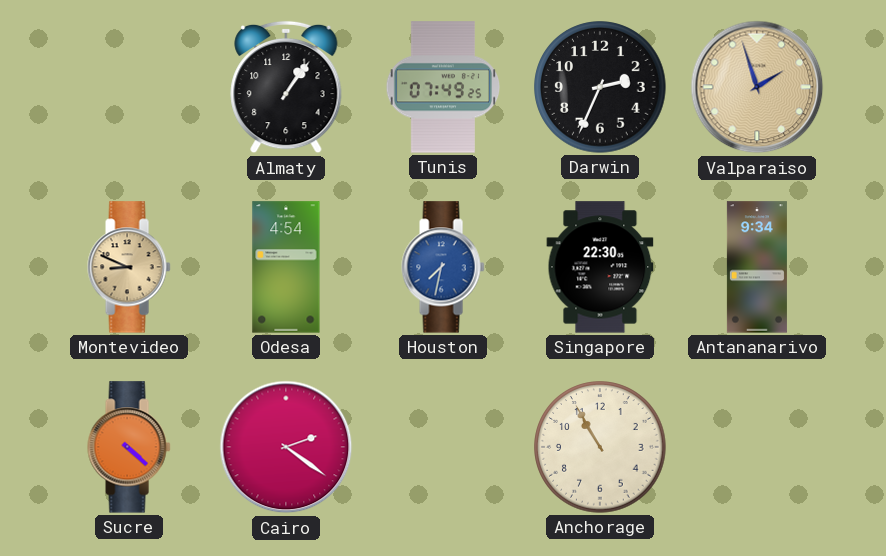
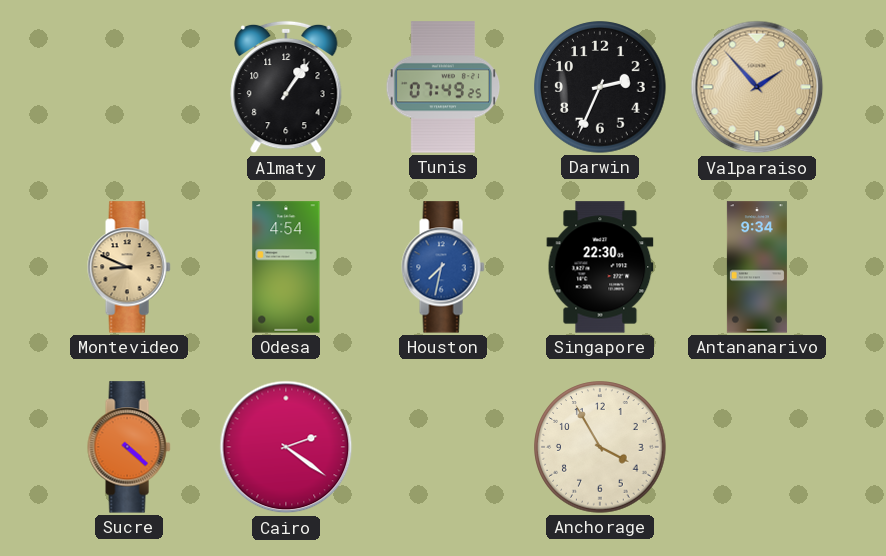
Valparaiso: 1:57 -> 1:53
Anchorage: 10:55 -> 3:55
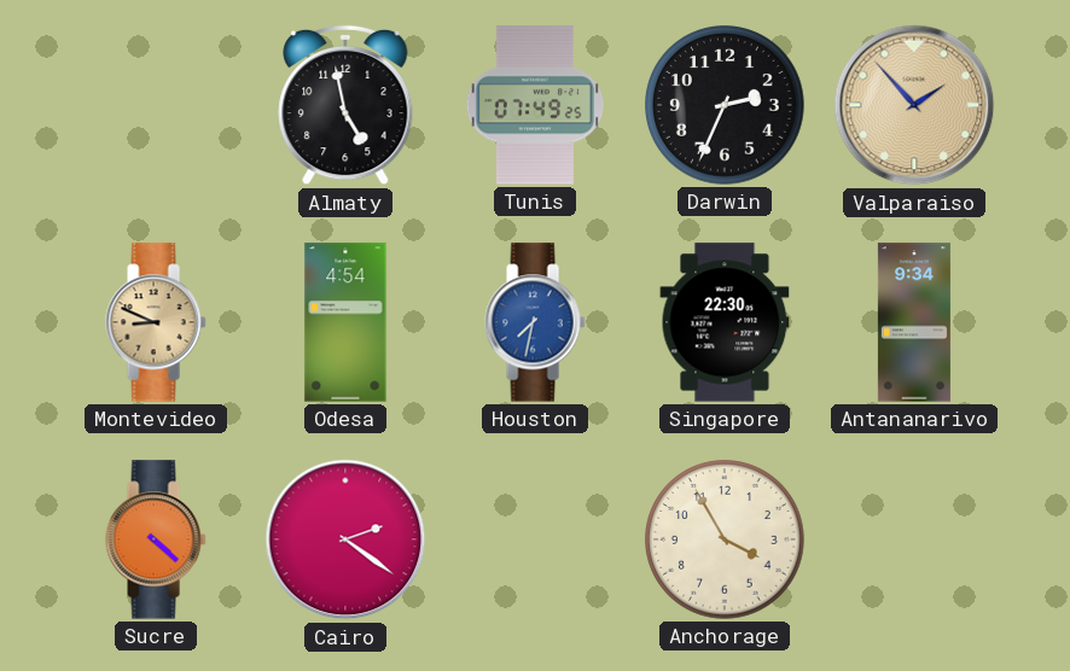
Almaty: 1:06 -> 4:58
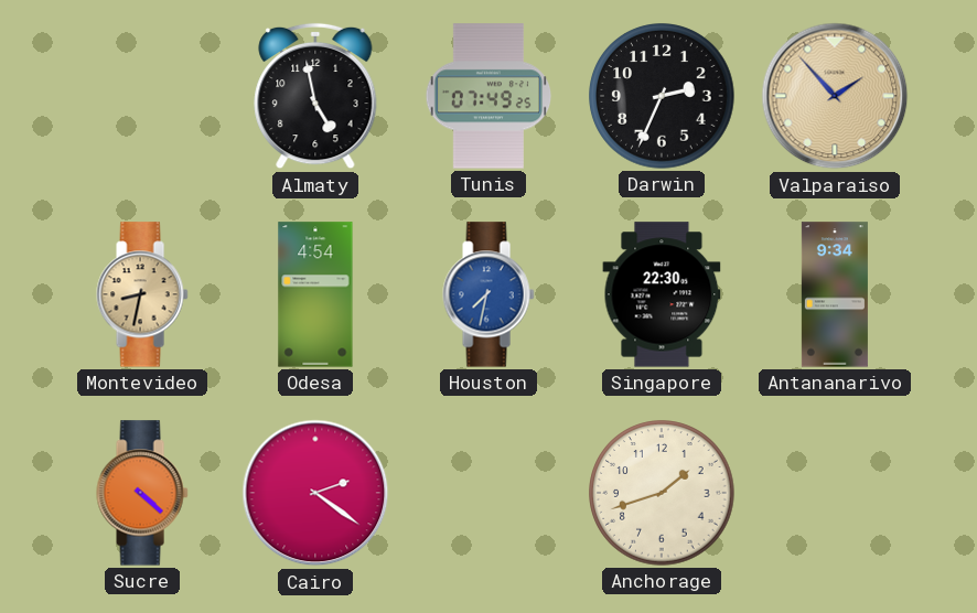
Montevideo: 8:49 -> 8:32
Anchorage: 3:55 -> 1:42
